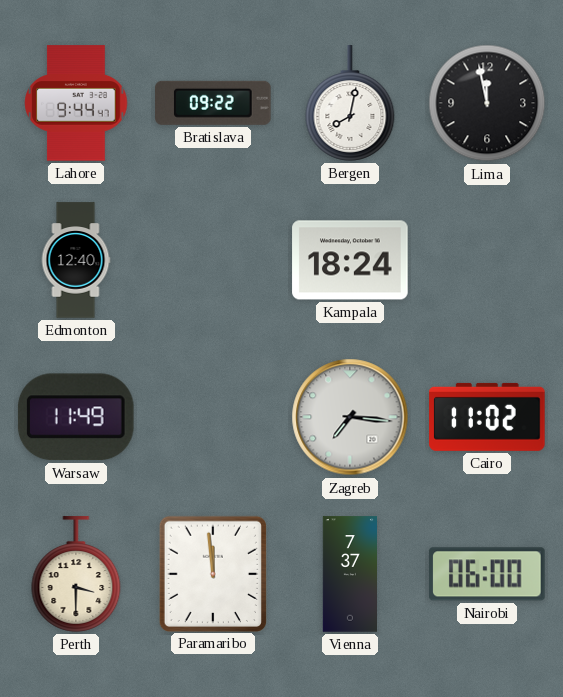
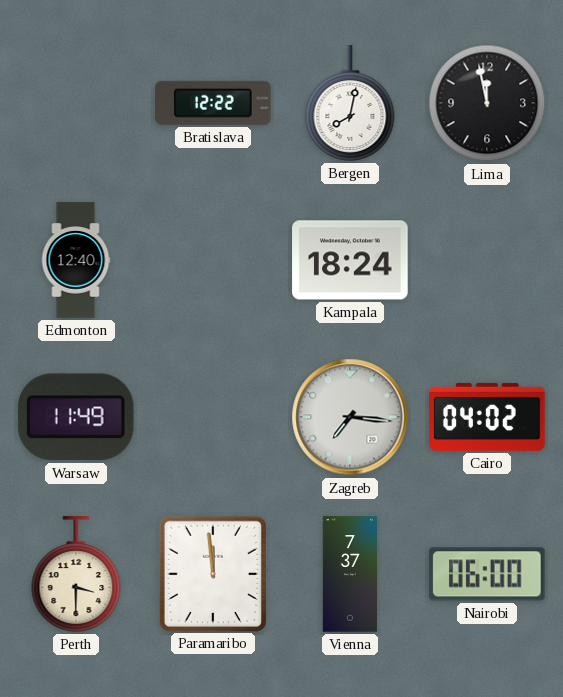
Lahore: 9:44 -> none
Bratislava: 09:22 -> 12:22
Cairo: 11:02 -> 04:02
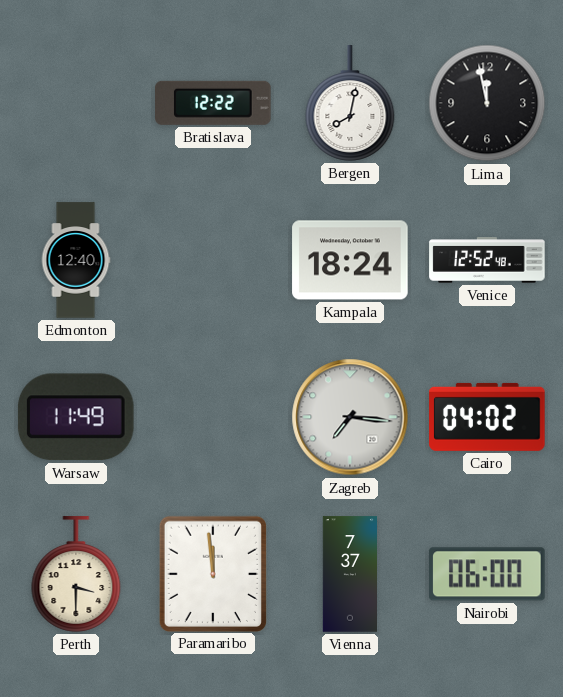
Venice: none -> 12:52
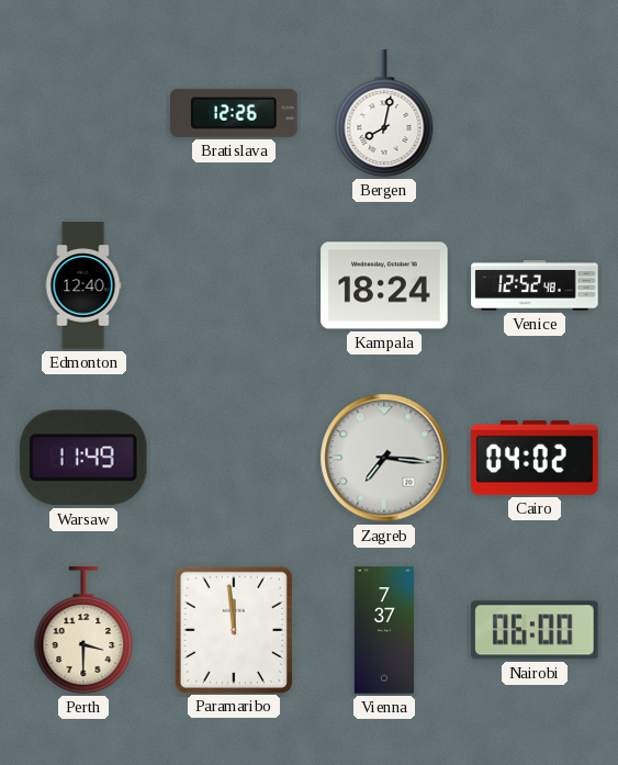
Bratislava: 12:22 -> 12:26
Lima: 11:58 -> none
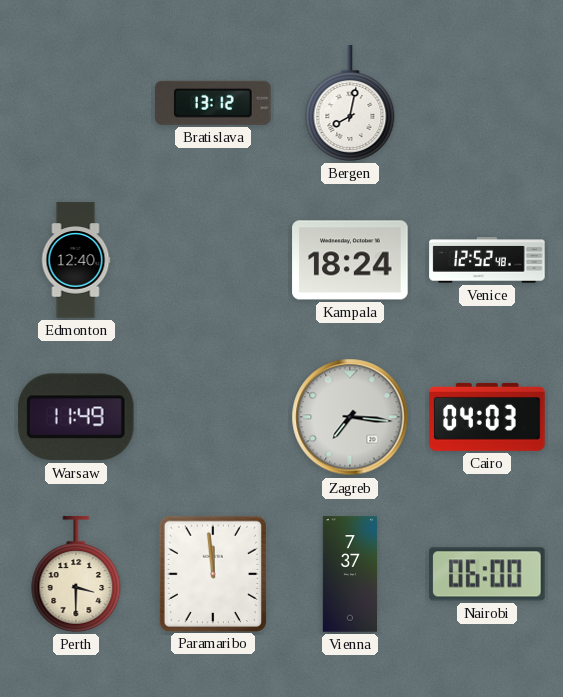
Bratislava: 12:26 -> 13:12
Cairo: 04:02 -> 04:03
